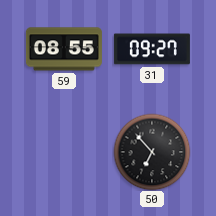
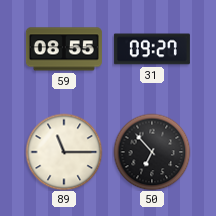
89: none -> 11:15
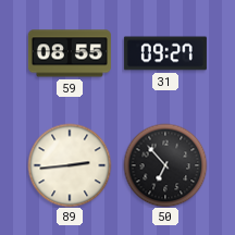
89: 11:15 -> 2:44
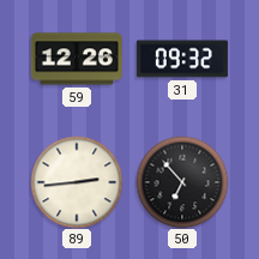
59: 08:55 -> 12:26
31: 09:27 -> 09:32
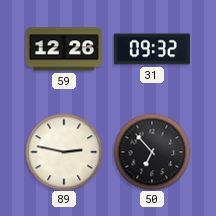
89: 2:44 -> 2:47
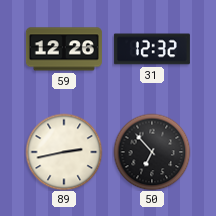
31: 09:32 -> 12:32
89: 2:47 -> 2:43
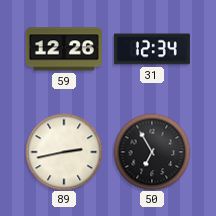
31: 12:32 -> 12:34
50: 6:53 -> 6:55
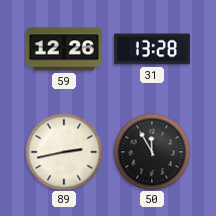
31: 12:34 -> 13:28
50: 6:55 -> 11:55
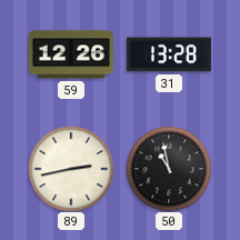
50: 11:55 -> 10:58
